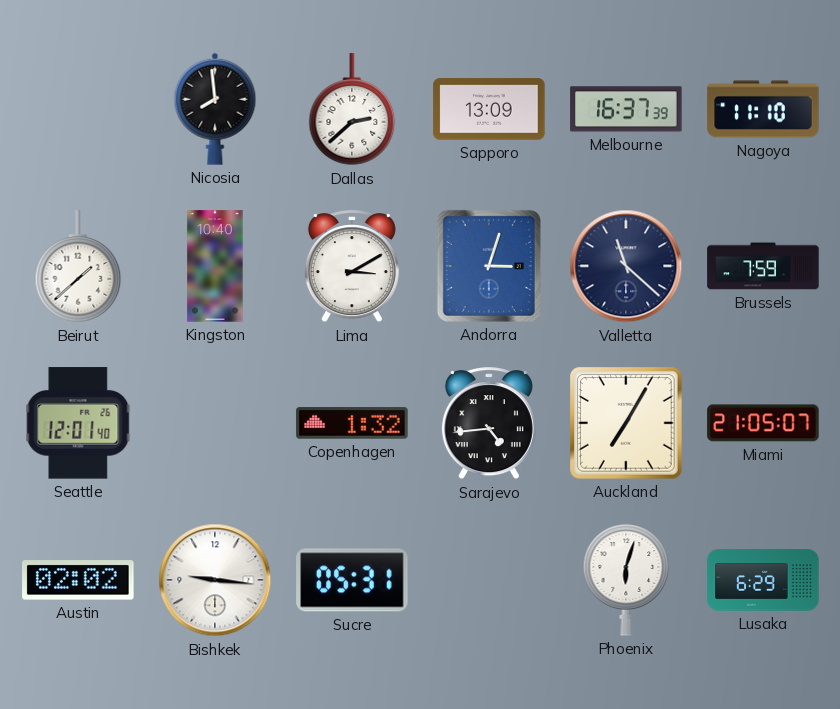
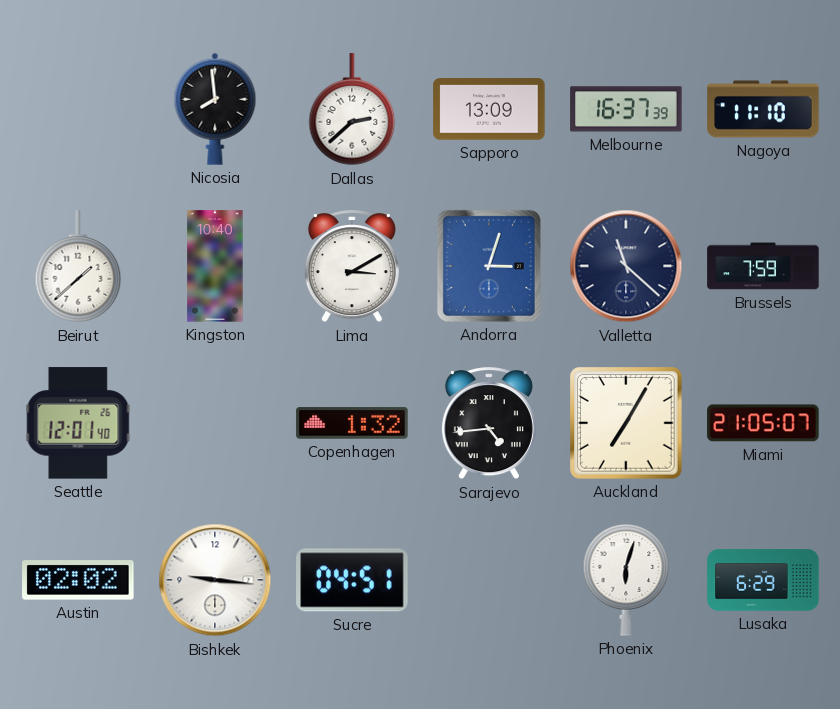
Sucre: 05:31 -> 04:51
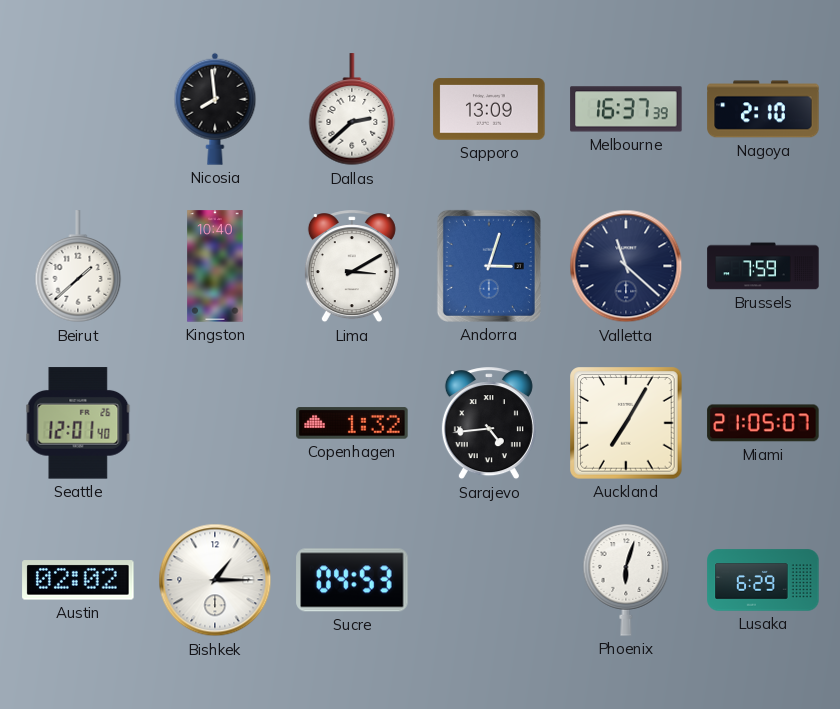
Nagoya: 11:10 -> 2:10
Bishkek: 9:16 -> 1:15
Sucre: 04:51 -> 04:53
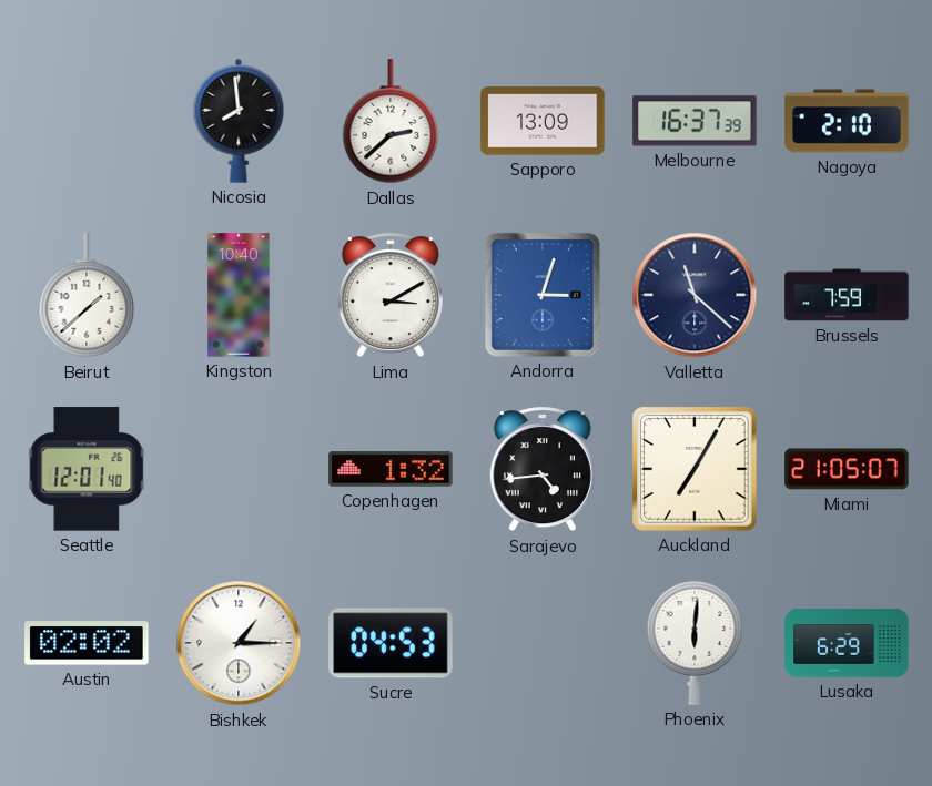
Phoenix: 6:03 -> 6:01
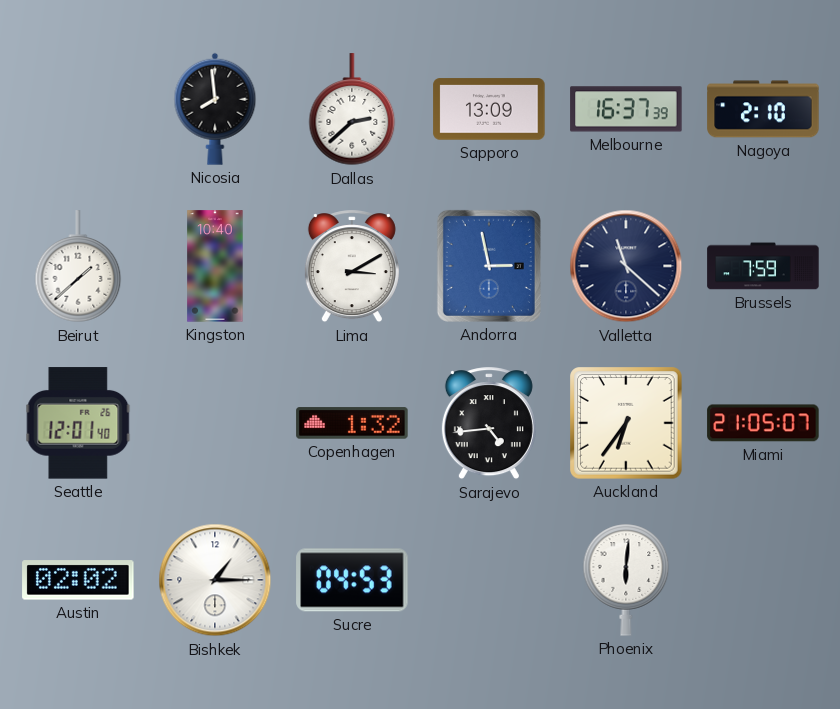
Andorra: 3:03 -> 2:58
Auckland: 7:05 -> 6:36
Lusaka: 6:29 -> none
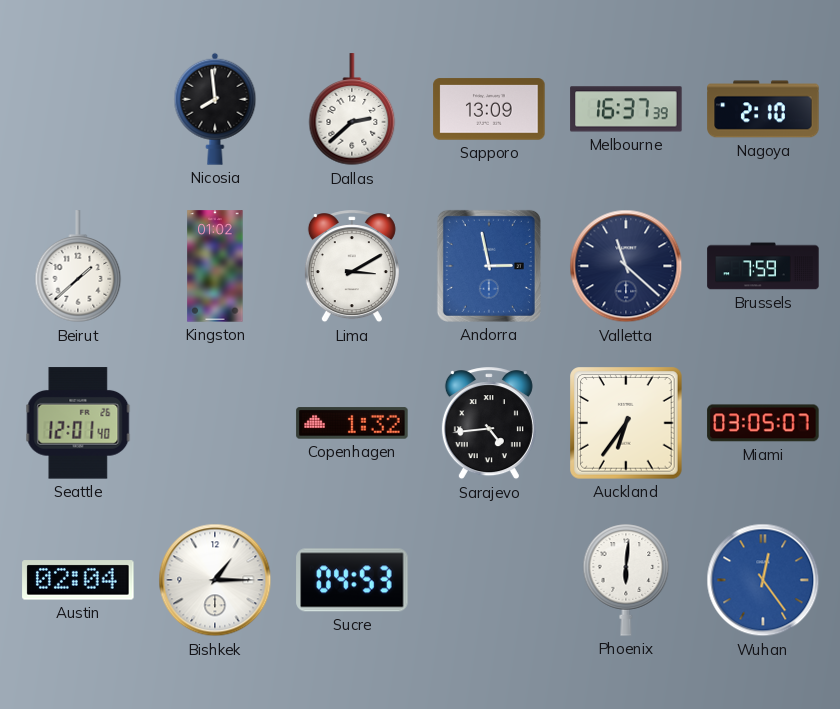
Kingston: 10:40 -> 01:02
Miami: 21:05 -> 03:05
Austin: 02:02 -> 02:04
Wuhan: none -> 12:24
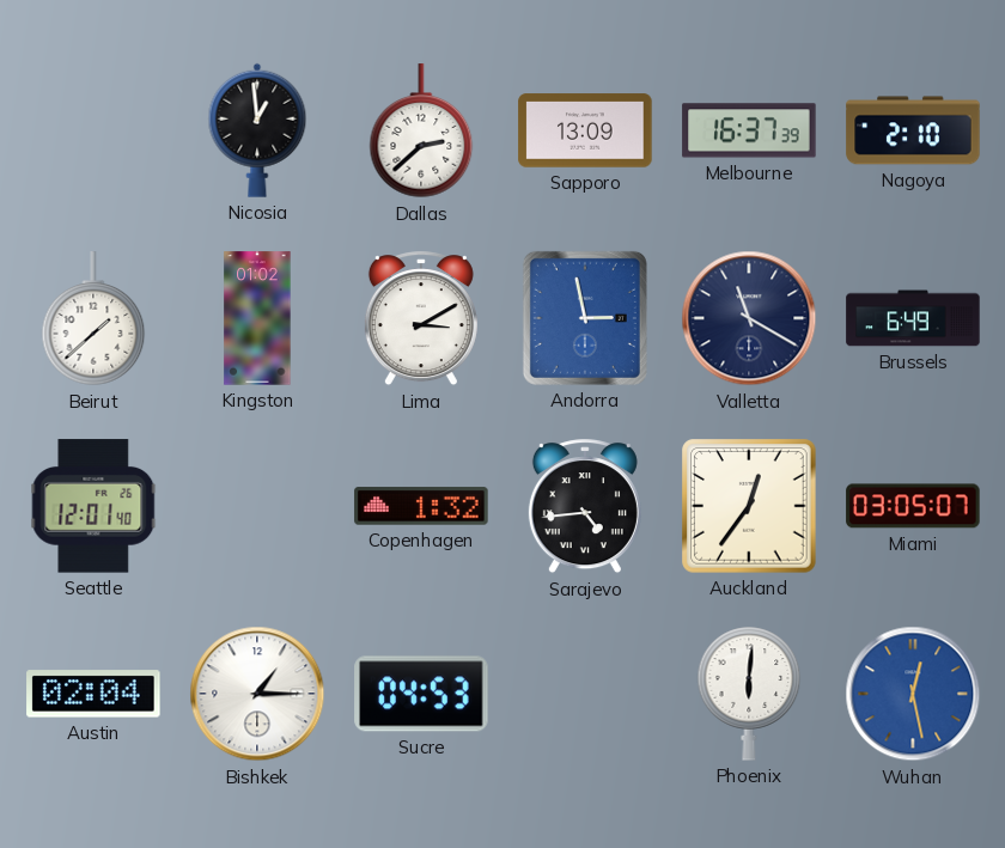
Nicosia: 7:59 -> 12:59
Valletta: 11:22 -> 11:20
Brussels: 7:59 -> 6:49
Auckland: 6:36 -> 12:36
Wuhan: 12:24 -> 12:28
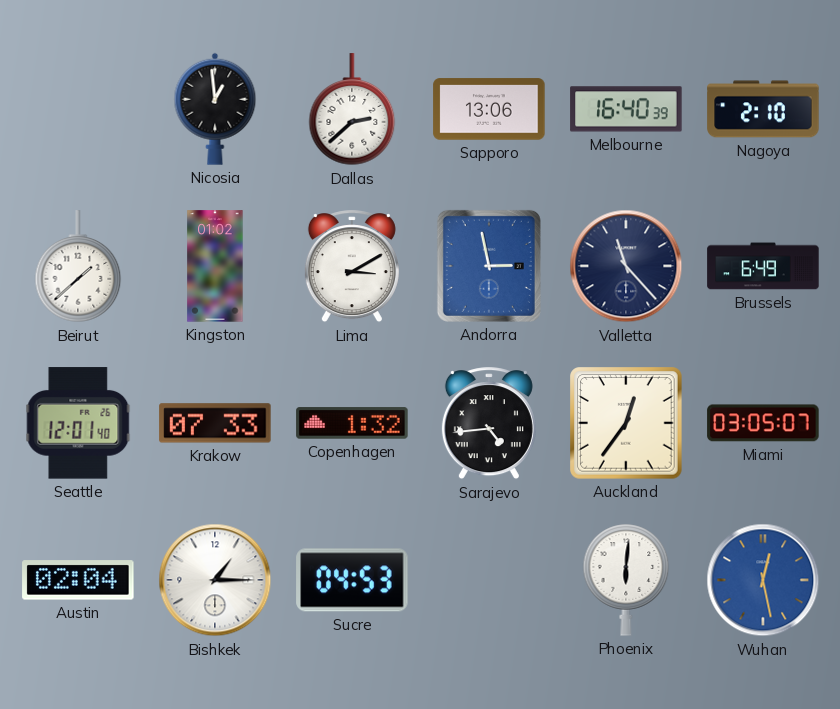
Sapporo: 13:09 -> 13:06
Melbourne: 16:37 -> 16:40
Valletta: 11:20 -> 11:23
Krakow: none -> 07:33
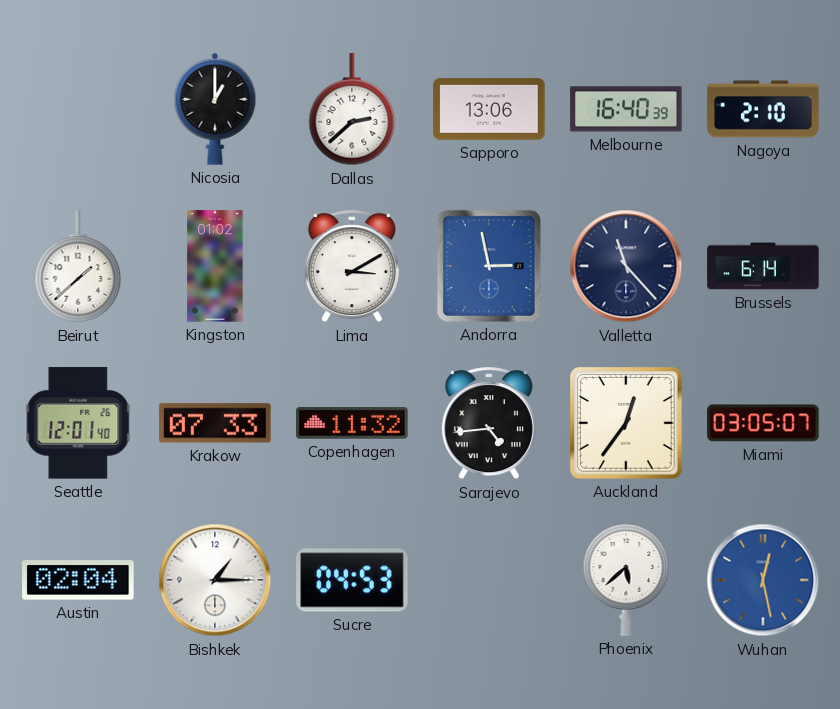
Nicosia: 12:59 -> 1:00
Brussels: 6:49 -> 6:14
Copenhagen: 1:32 -> 11:32
Phoenix: 6:01 -> 5:38
